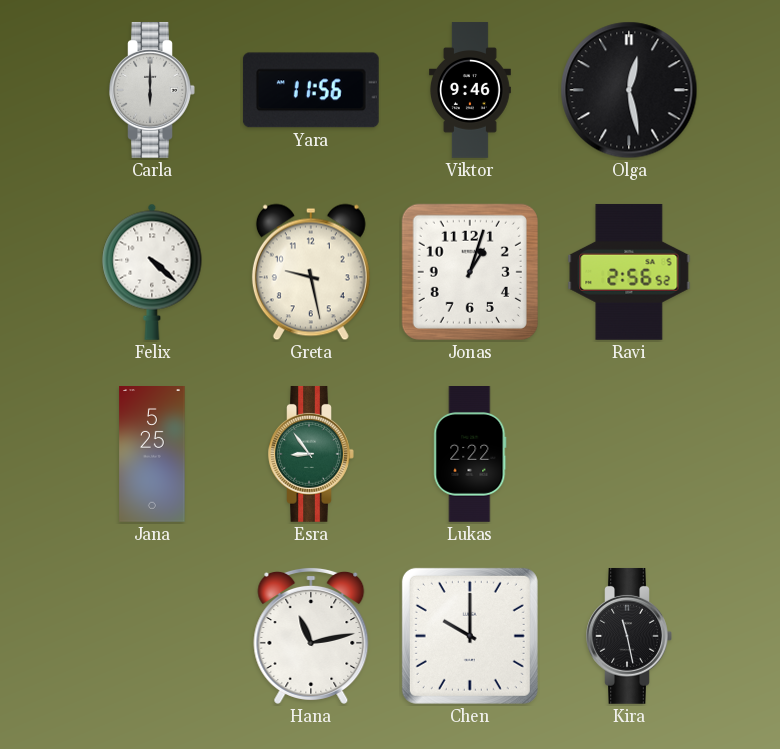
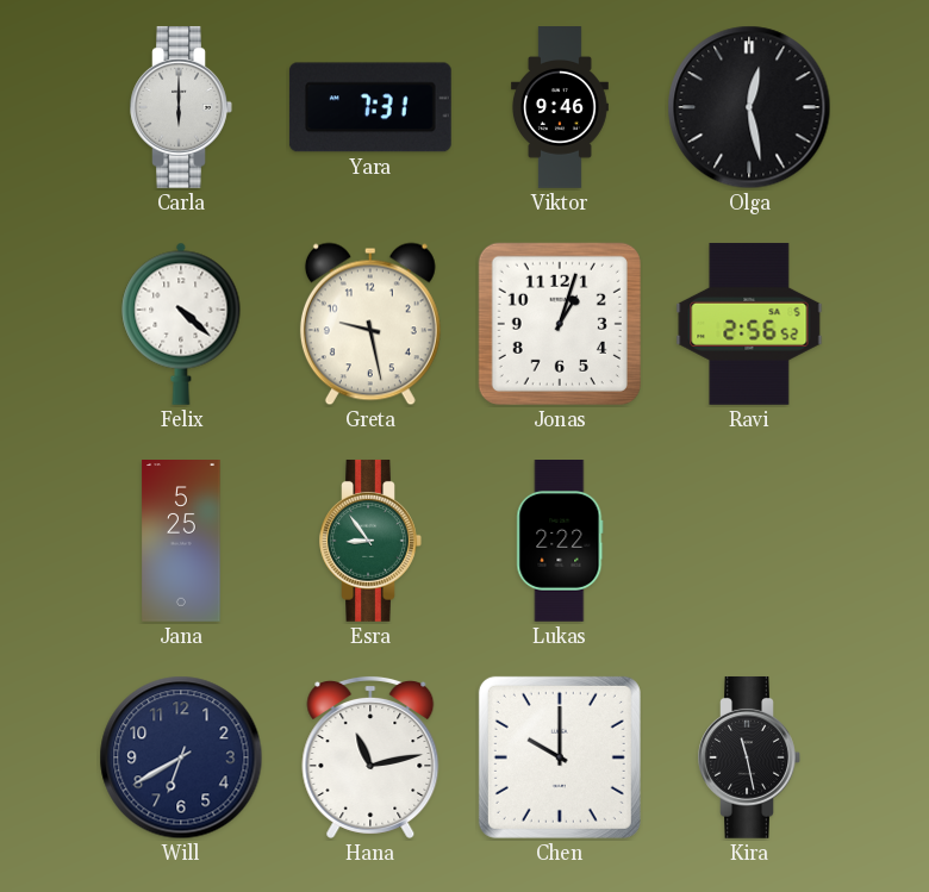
Yara: 11:56 -> 7:31
Will: none -> 6:40
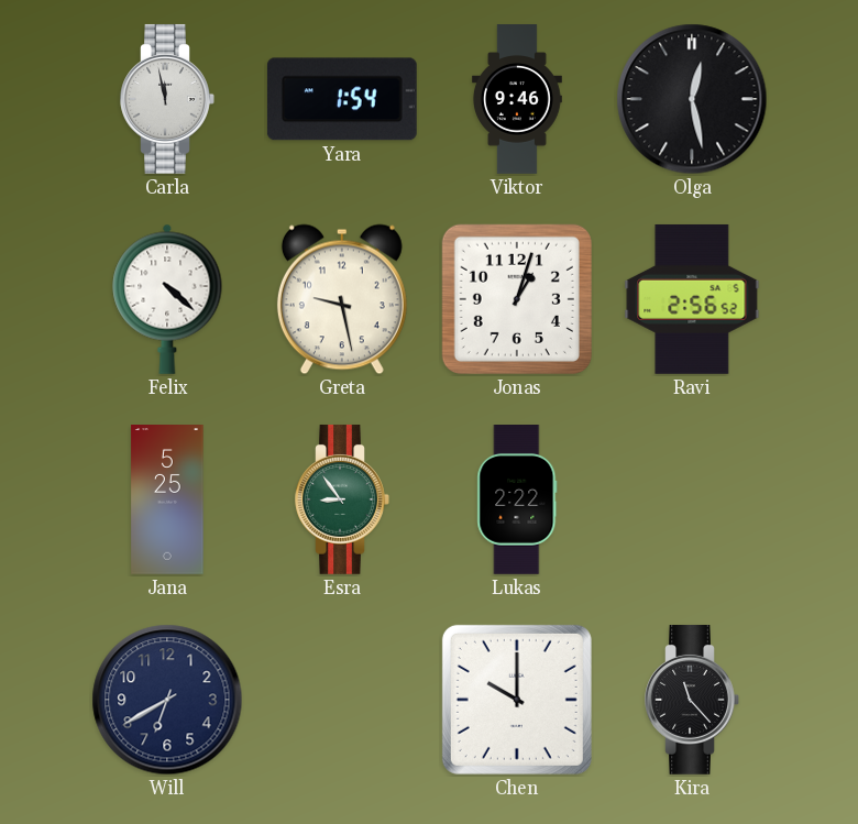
Carla: 6:00 -> 11:58
Yara: 7:31 -> 1:54
Hana: 11:13 -> none
Kira: 11:28 -> 11:23
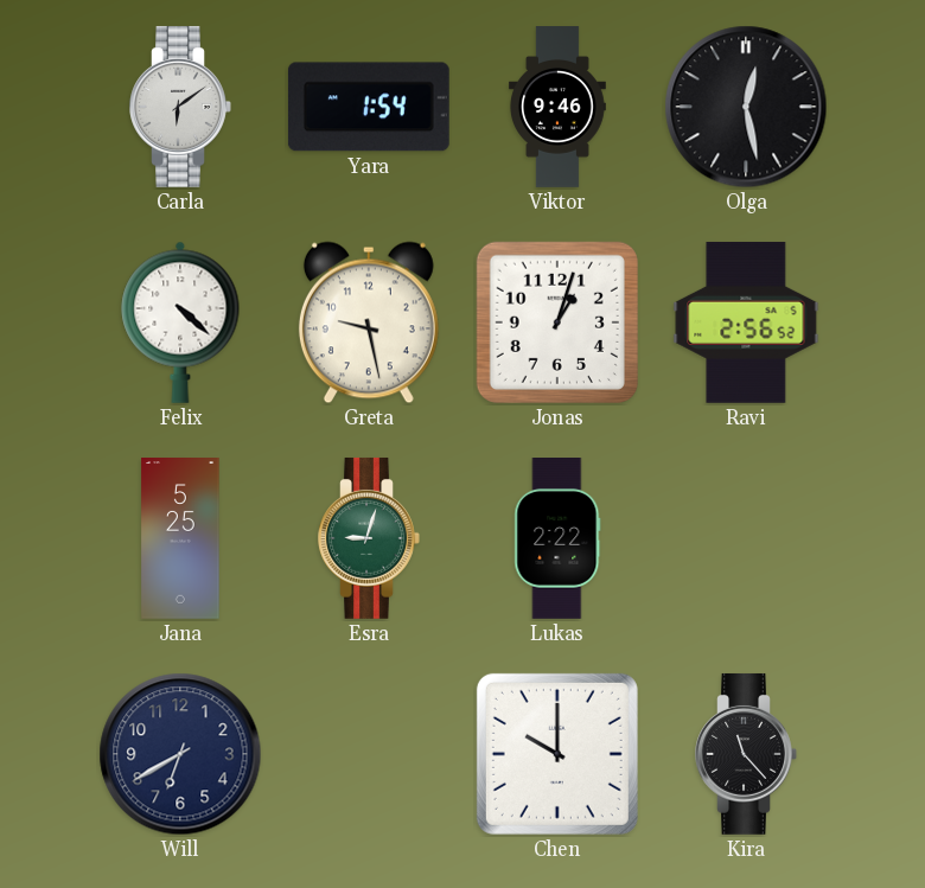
Carla: 11:58 -> 6:09
Esra: 8:54 -> 9:03
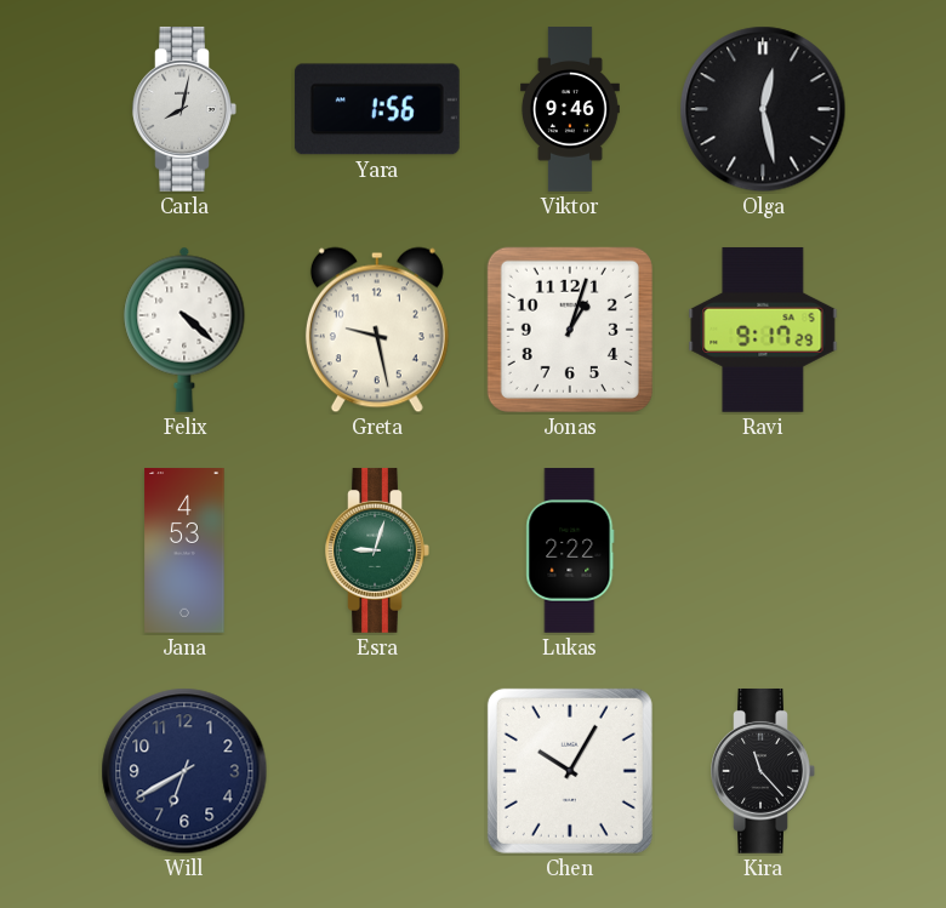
Carla: 6:09 -> 8:02
Yara: 1:54 -> 1:56
Ravi: 2:56 -> 9:17
Jana: 5:25 -> 4:53
Chen: 10:00 -> 10:05
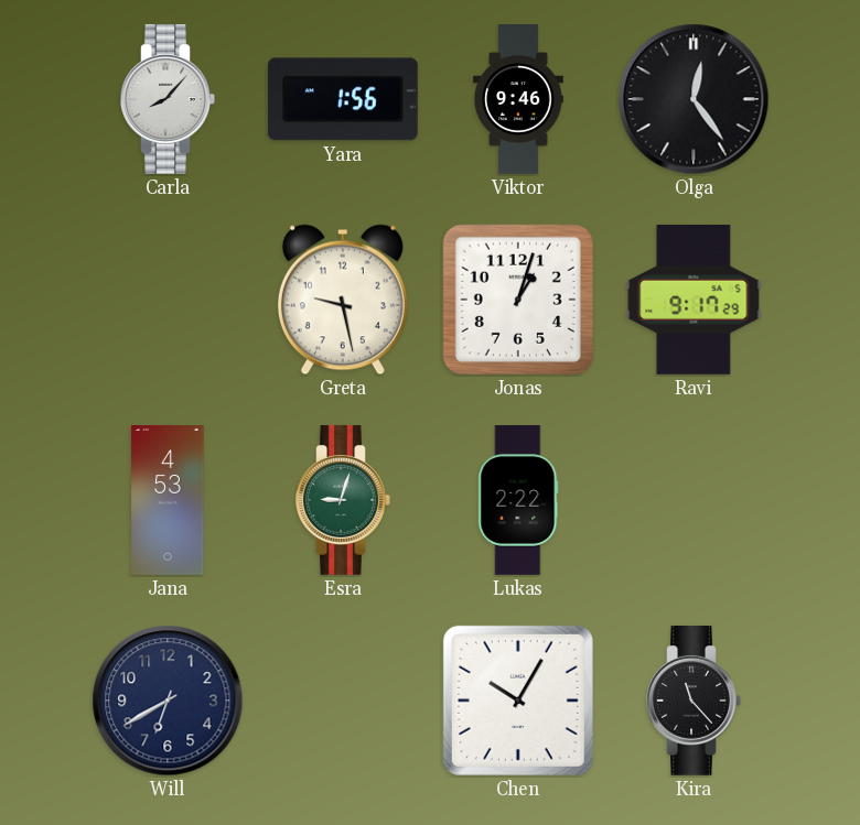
Carla: 8:02 -> 8:07
Olga: 12:28 -> 12:24
Felix: 4:22 -> none
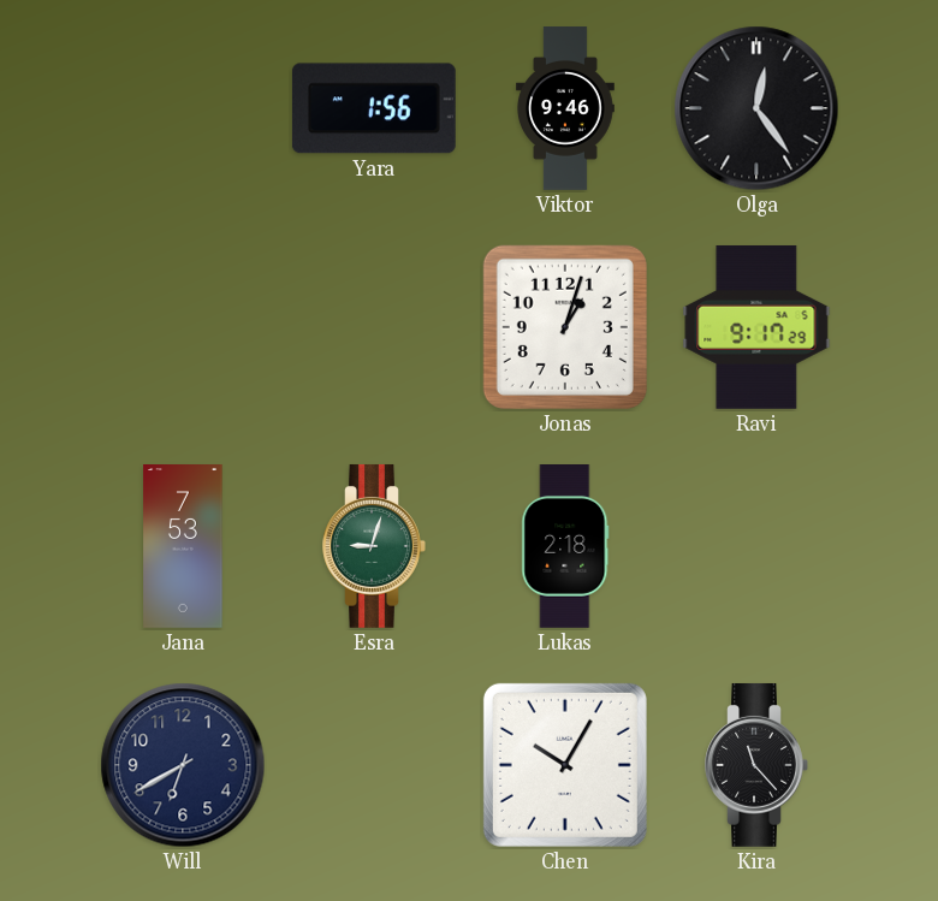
Carla: 8:07 -> none
Greta: 9:28 -> none
Jana: 4:53 -> 7:53
Lukas: 2:22 -> 2:18
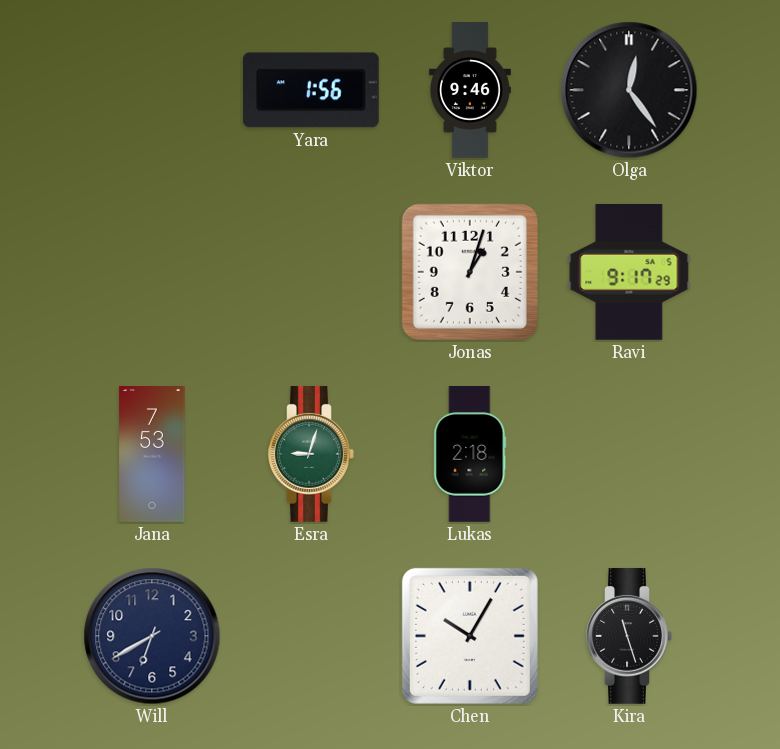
Kira: 11:23 -> 11:27
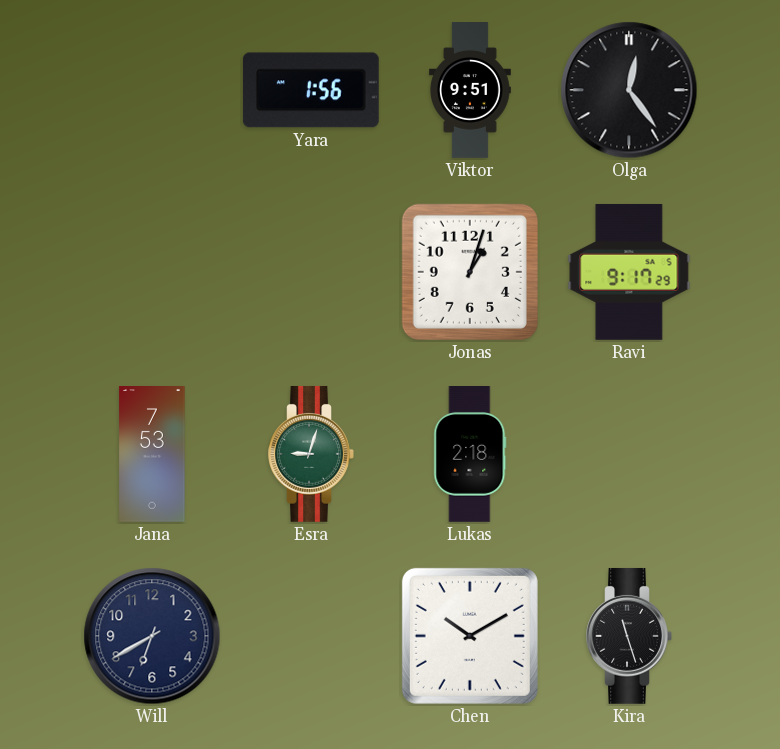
Viktor: 9:46 -> 9:51
Chen: 10:05 -> 10:10
